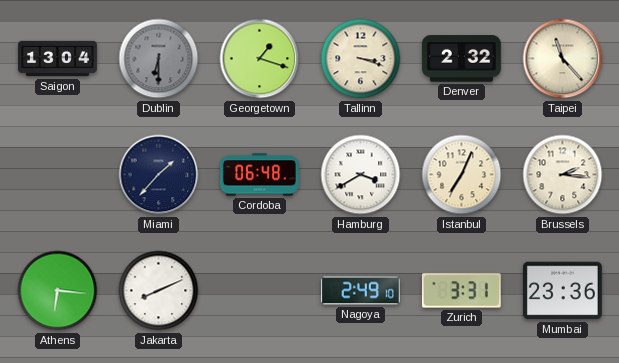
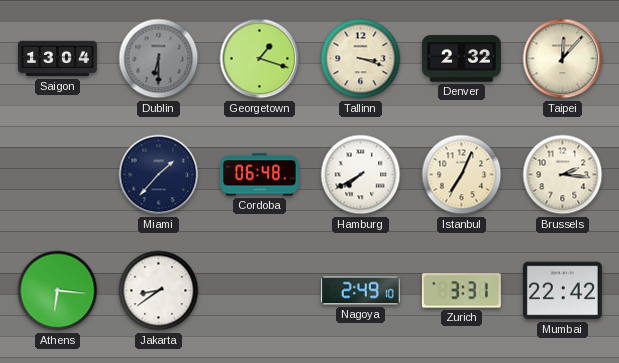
Taipei: 11:23 -> 12:07
Hamburg: 3:40 -> 7:40
Jakarta: 8:11 -> 8:39
Mumbai: 23:36 -> 22:42
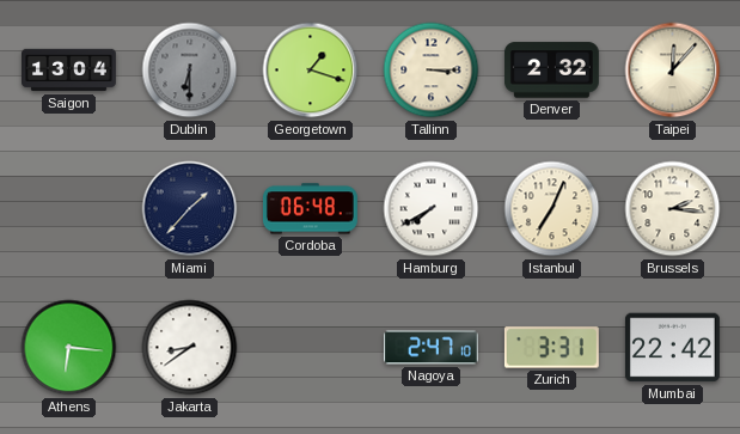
Tallinn: 3:18 -> 3:15
Nagoya: 2:49 -> 2:47
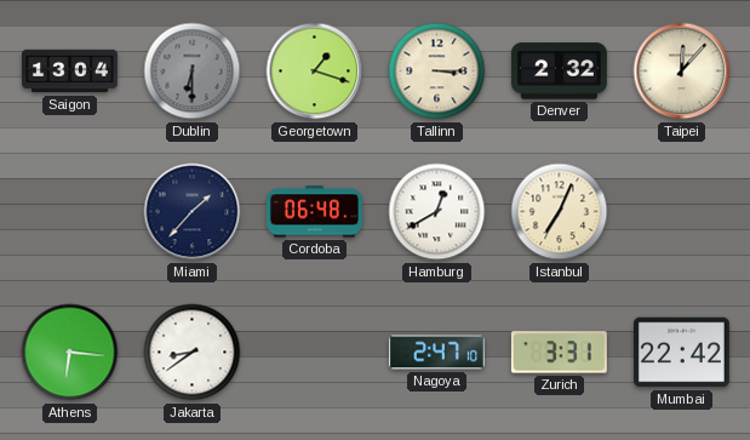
Hamburg: 7:40 -> 12:40
Brussels: 2:16 -> none
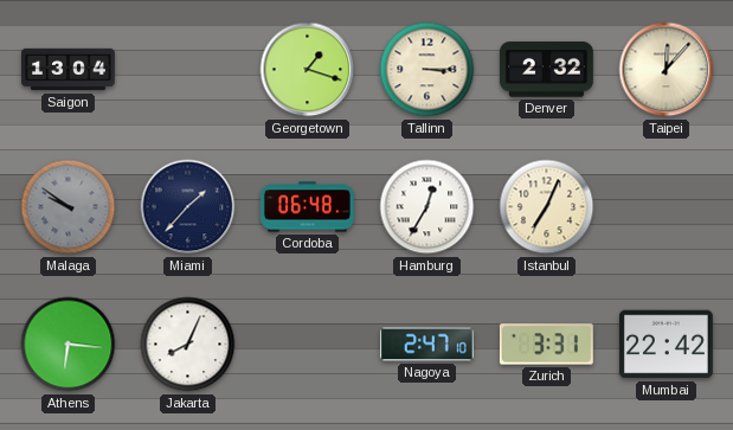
Dublin: 6:30 -> none
Malaga: none -> 9:51
Hamburg: 12:40 -> 12:35
Jakarta: 8:39 -> 8:04
